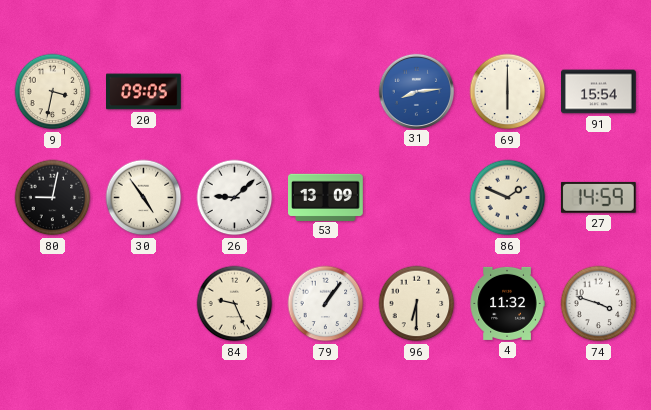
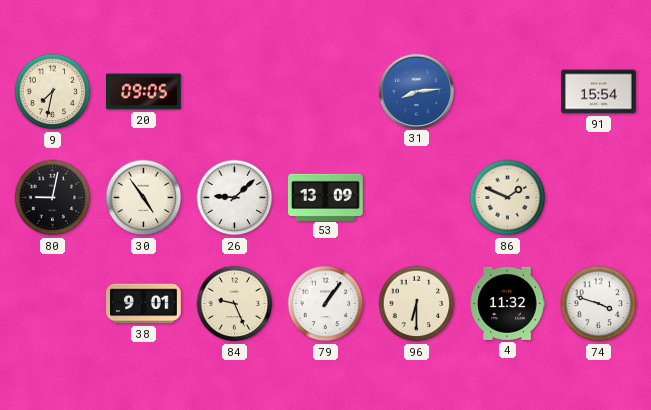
9: 3:32 -> 7:32
69: 6:00 -> none
27: 14:59 -> none
38: none -> 9:01
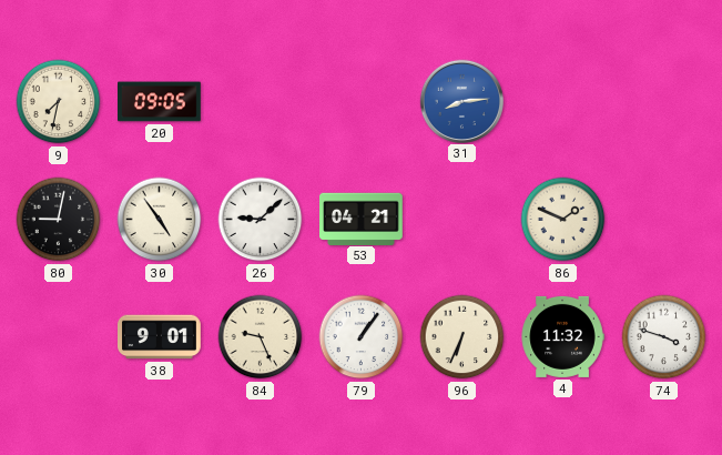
91: 15:54 -> none
53: 13:09 -> 04:21
96: 6:30 -> 6:34
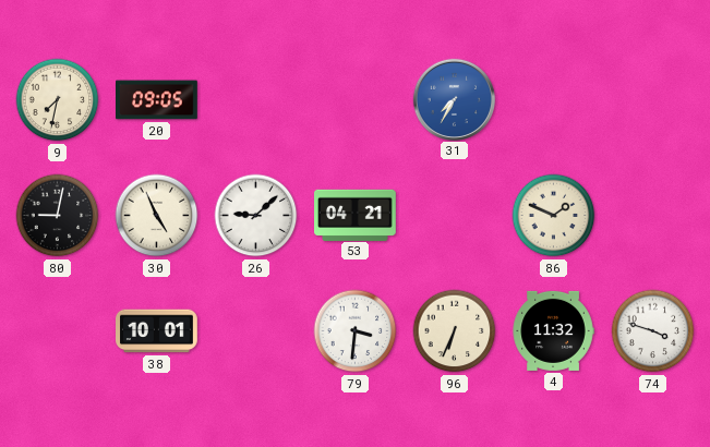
31: 8:14 -> 7:35
30: 4:54 -> 4:56
38: 9:01 -> 10:01
84: 9:26 -> none
79: 1:06 -> 3:31
